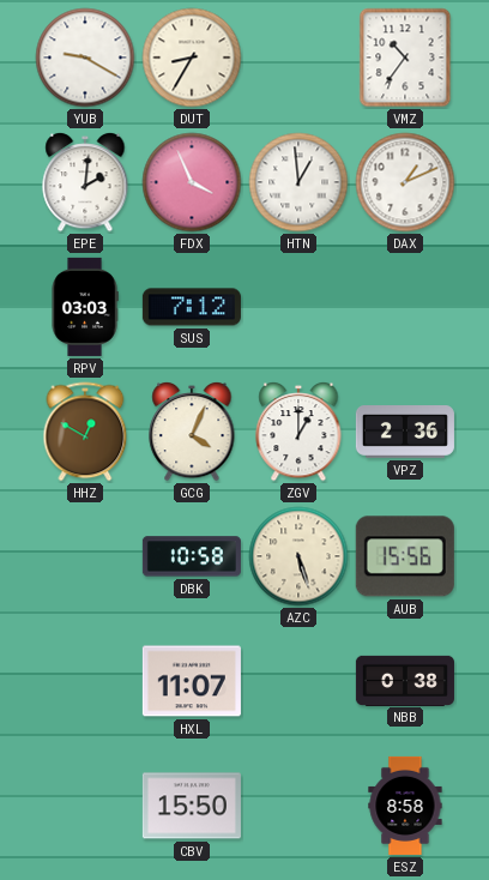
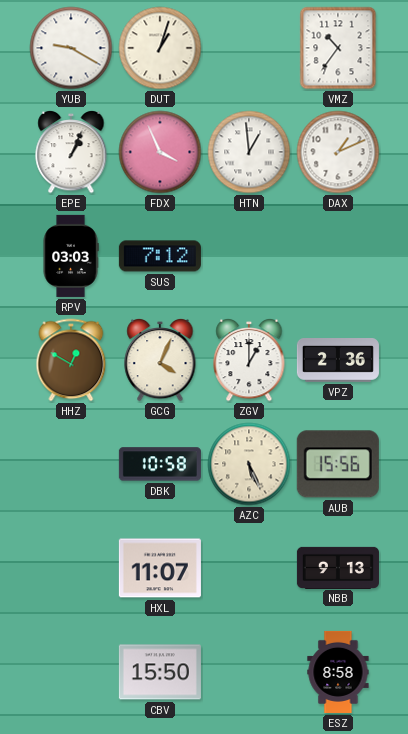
DUT: 8:35 -> 1:03
EPE: 2:01 -> 1:04
AZC: 5:27 -> 5:26
NBB: 0:38 -> 9:13
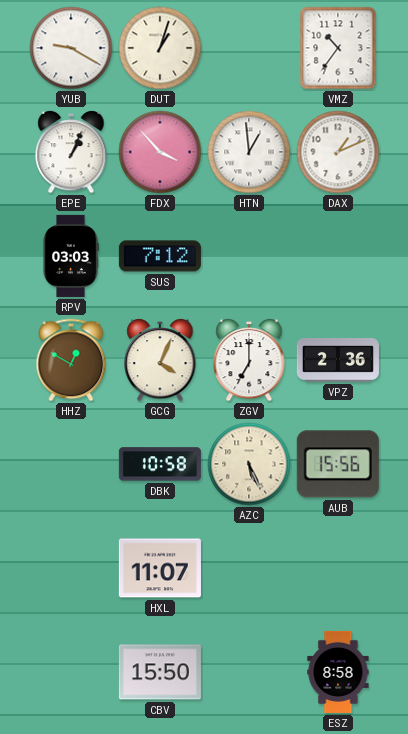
FDX: 3:56 -> 3:53
ZGV: 1:00 -> 7:00
NBB: 9:13 -> none
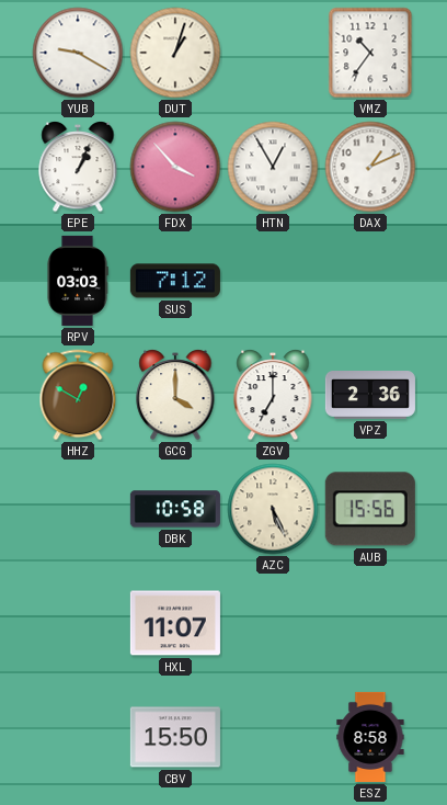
HTN: 12:59 -> 12:55
GCG: 4:04 -> 4:00
